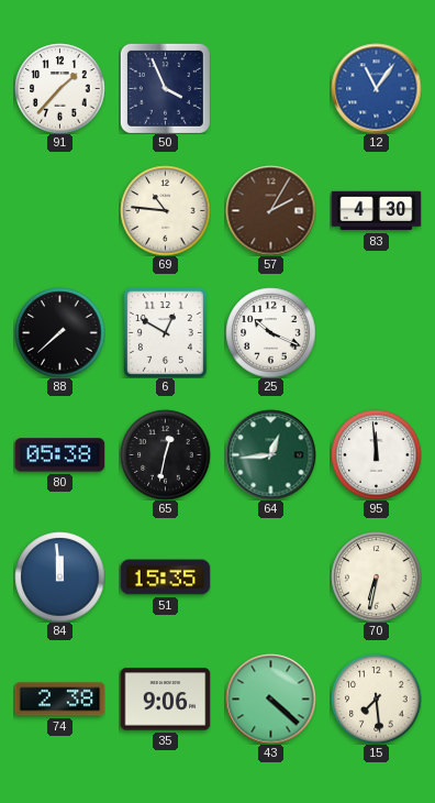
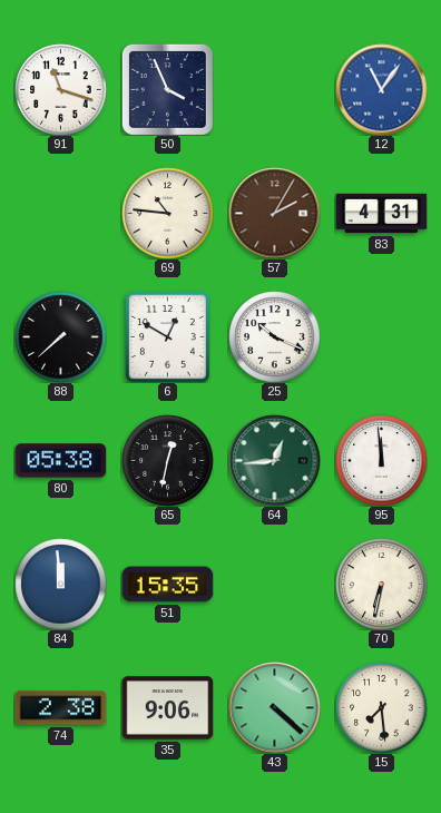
91: 1:37 -> 11:18
83: 4:30 -> 4:31
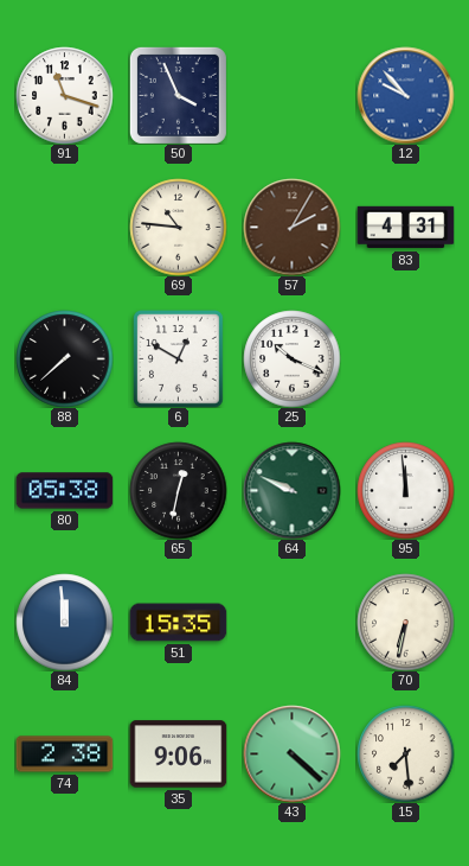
12: 11:06 -> 9:53
64: 12:44 -> 9:49
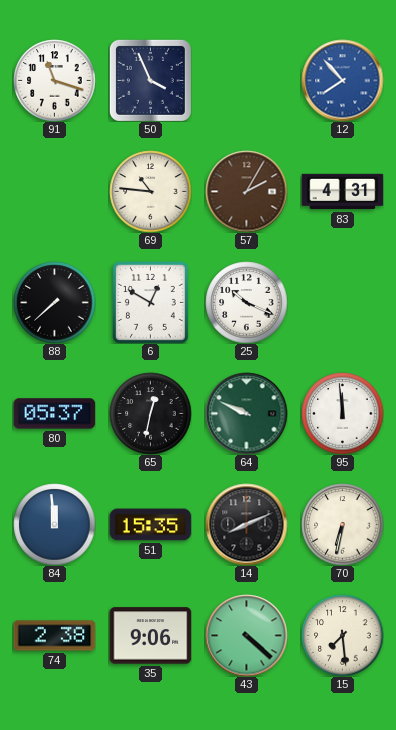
12: 9:53 -> 7:53
80: 05:38 -> 05:37
14: none -> 8:11
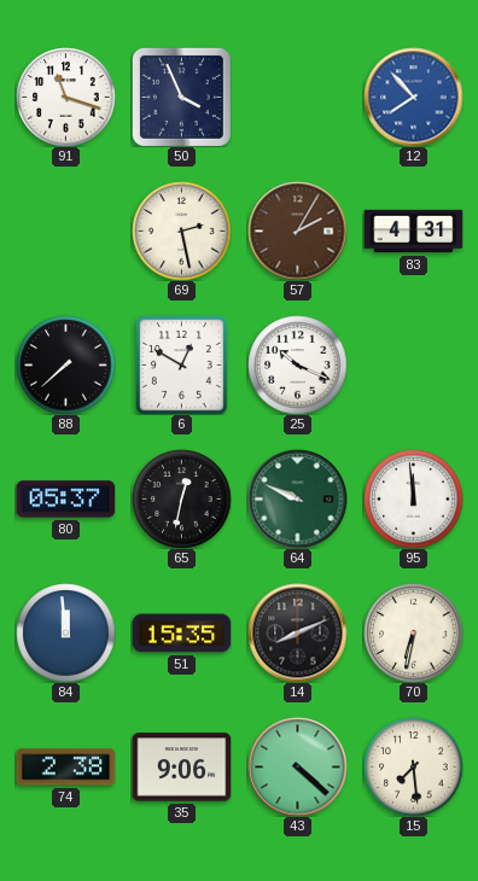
69: 10:46 -> 2:28
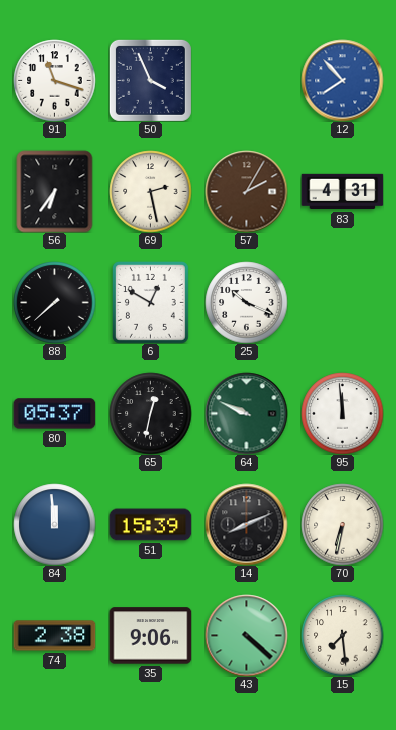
56: none -> 6:36
51: 15:35 -> 15:39
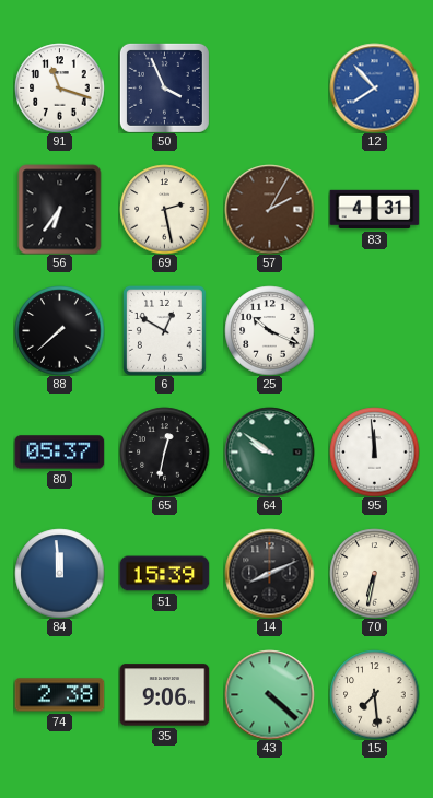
64: 9:49 -> 9:51
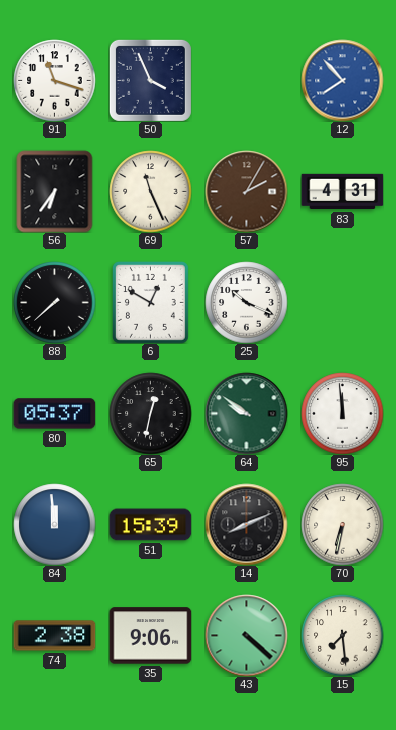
69: 2:28 -> 11:26
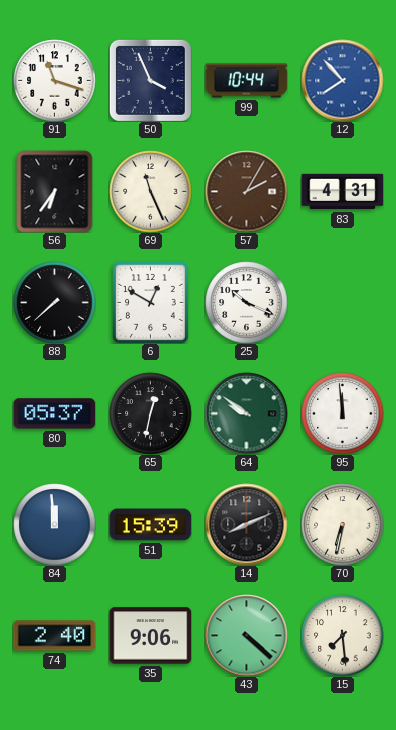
99: none -> 10:44
74: 2:38 -> 2:40
